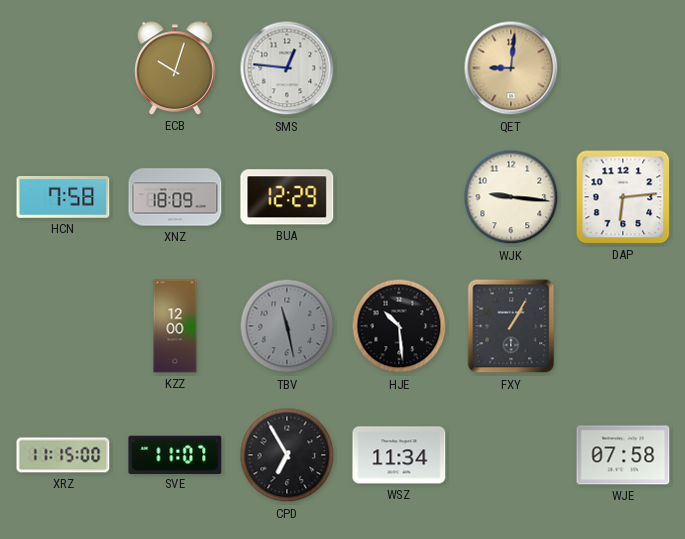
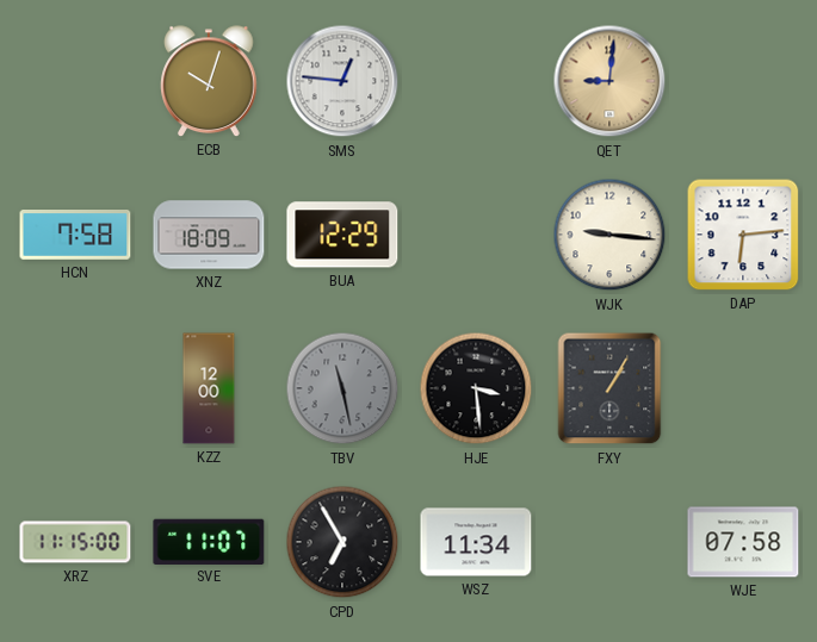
HJE: 10:29 -> 3:29
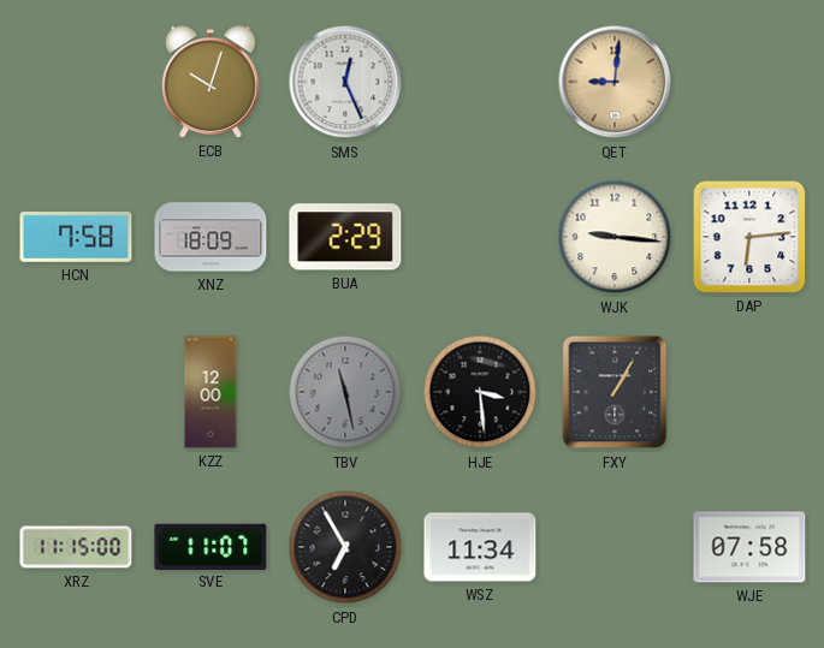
SMS: 12:46 -> 12:26
BUA: 12:29 -> 2:29
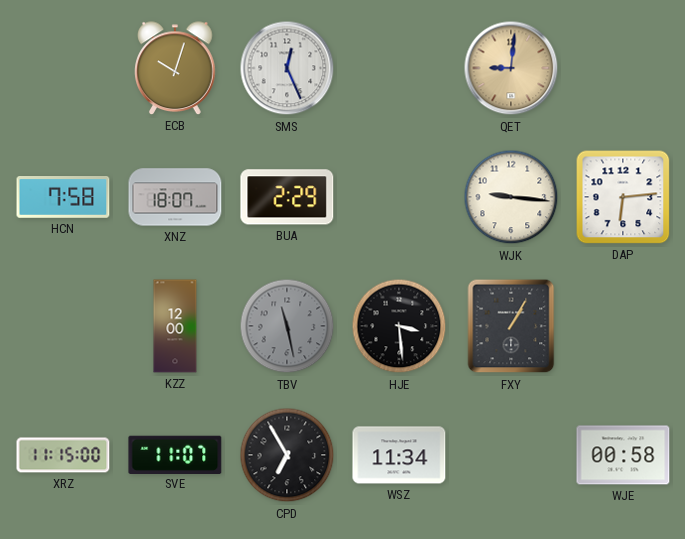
XNZ: 18:09 -> 18:07
WJE: 07:58 -> 00:58
